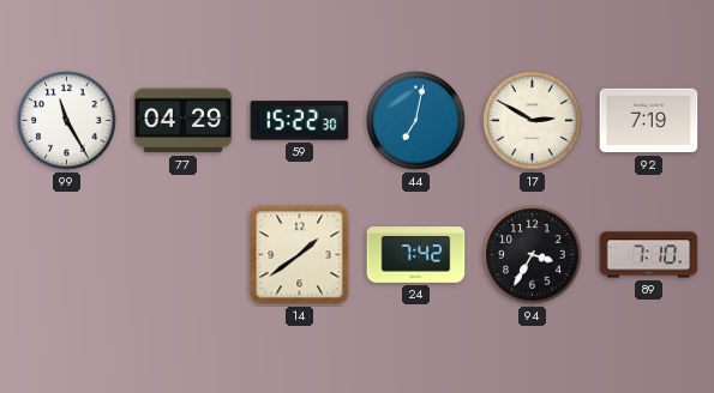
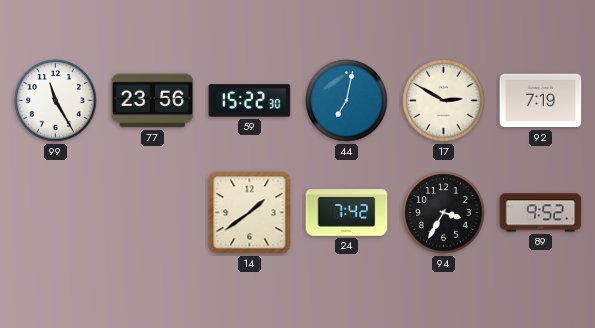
77: 04:29 -> 23:56
89: 7:10 -> 9:52
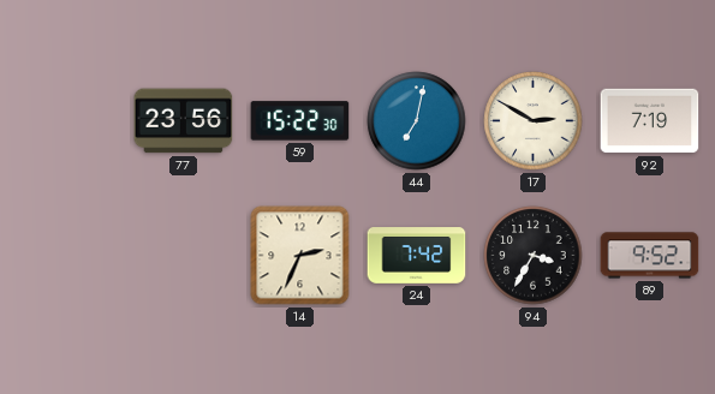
99: 11:25 -> none
14: 1:39 -> 2:34
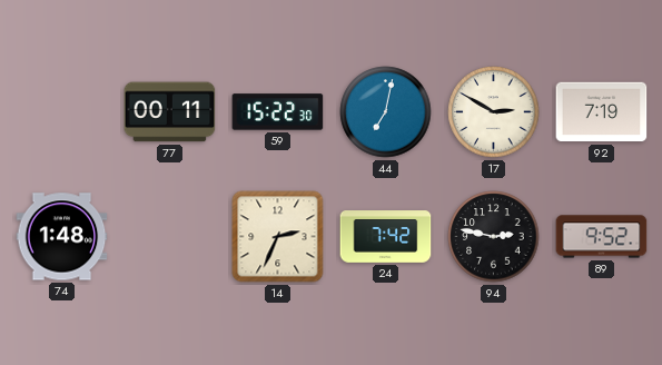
77: 23:56 -> 00:11
74: none -> 1:48
94: 3:35 -> 2:47
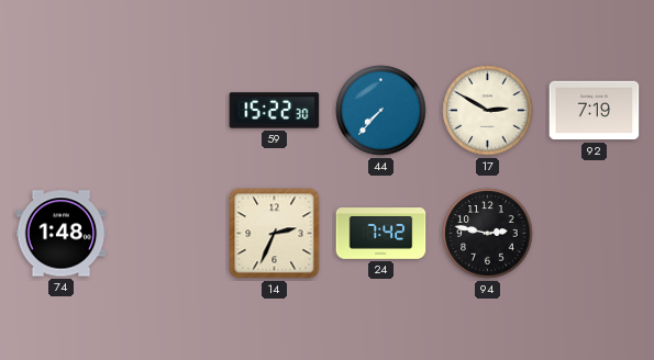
77: 00:11 -> none
44: 7:02 -> 7:37
89: 9:52 -> none
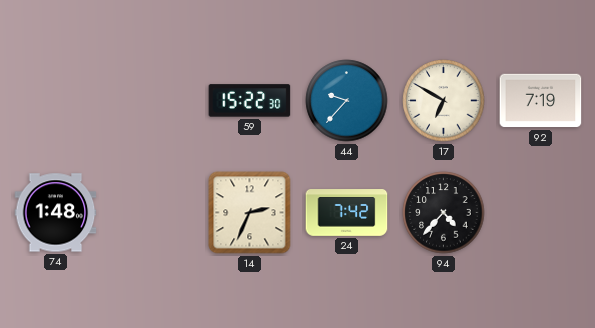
44: 7:37 -> 9:37
17: 2:50 -> 6:50
94: 2:47 -> 4:37
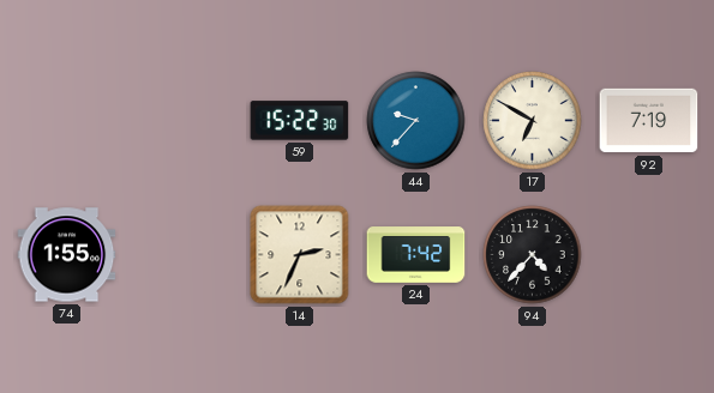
74: 1:48 -> 1:55
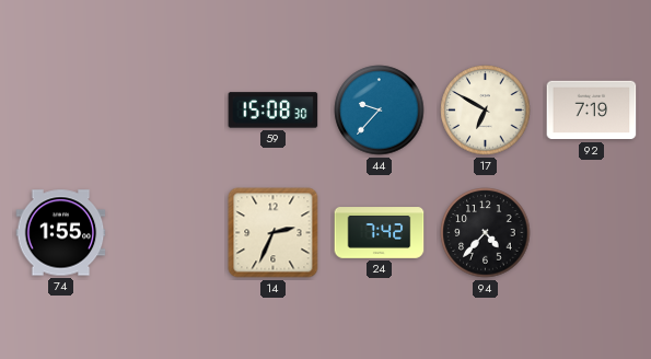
59: 15:22 -> 15:08
